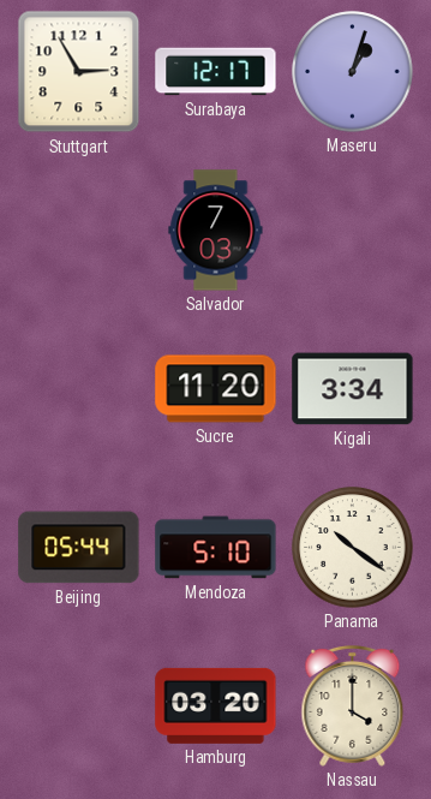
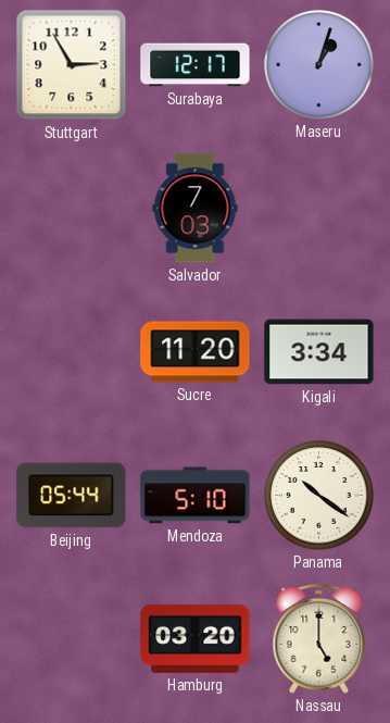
Nassau: 4:00 -> 5:00
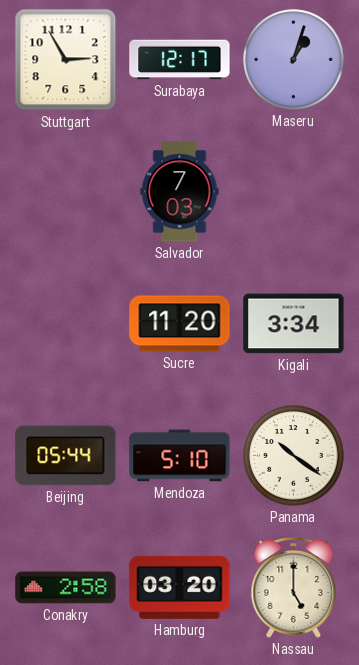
Conakry: none -> 2:58
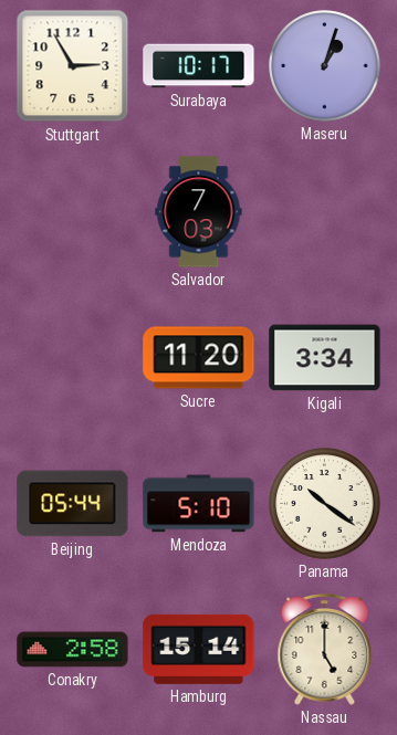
Surabaya: 12:17 -> 10:17
Hamburg: 03:20 -> 15:14
